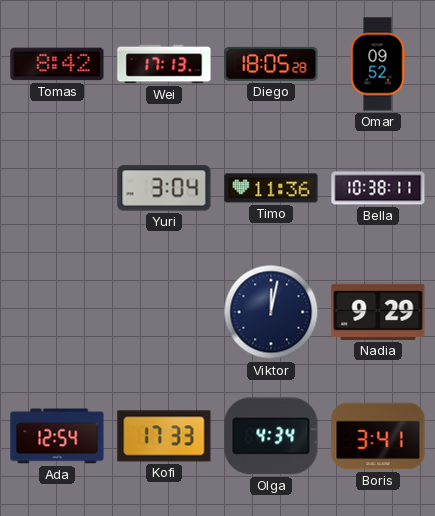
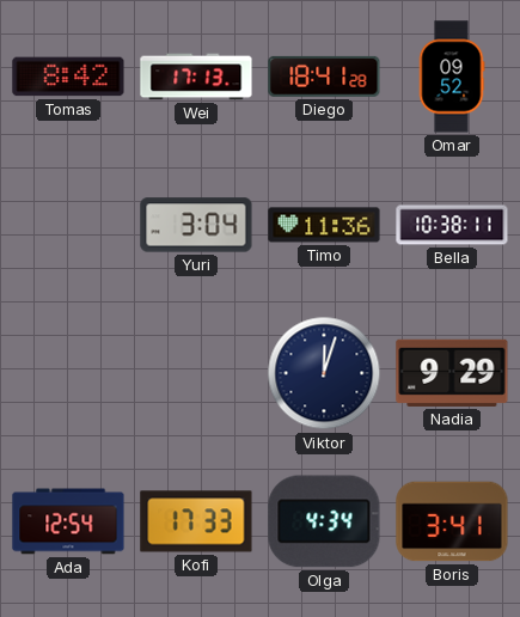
Diego: 18:05 -> 18:41
Viktor: 12:02 -> 12:03
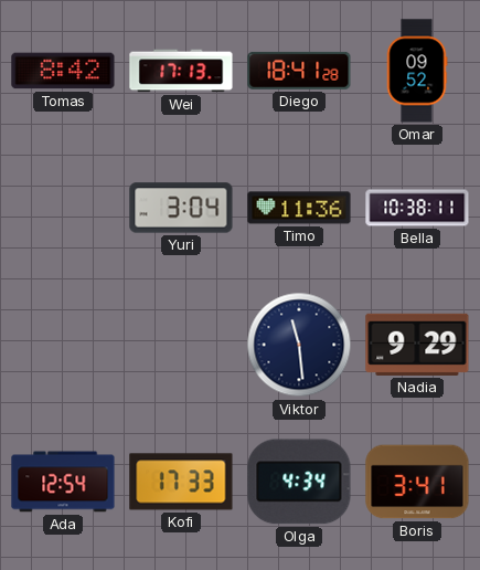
Viktor: 12:03 -> 11:29
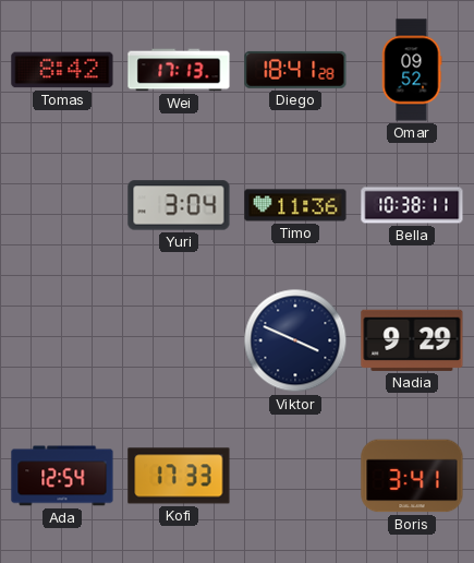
Viktor: 11:29 -> 3:49
Olga: 4:34 -> none
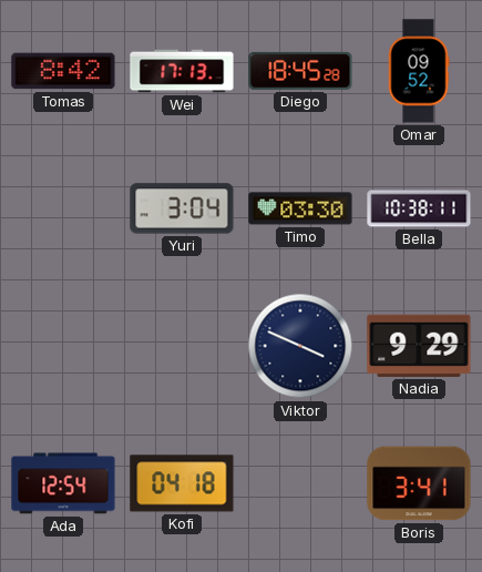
Diego: 18:41 -> 18:45
Timo: 11:36 -> 03:30
Kofi: 17:33 -> 04:18
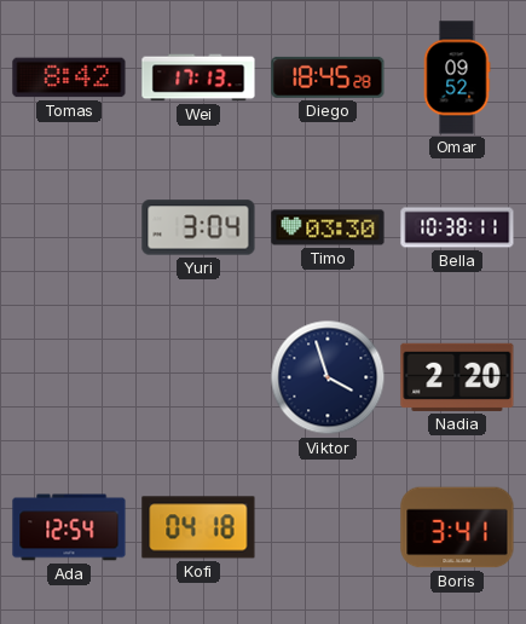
Viktor: 3:49 -> 3:57
Nadia: 9:29 -> 2:20
